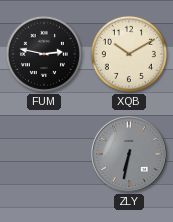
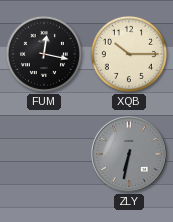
FUM: 2:47 -> 12:17
XQB: 10:10 -> 10:15
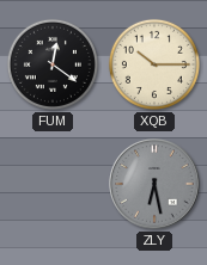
FUM: 12:17 -> 12:21
ZLY: 6:32 -> 6:28
